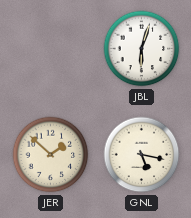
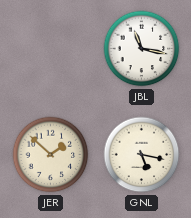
JBL: 6:03 -> 11:17
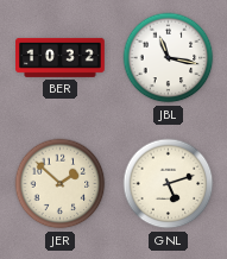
BER: none -> 10:32
GNL: 5:17 -> 5:12
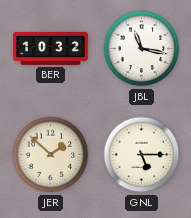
GNL: 5:12 -> 5:15
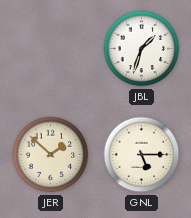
BER: 10:32 -> none
JBL: 11:17 -> 1:33
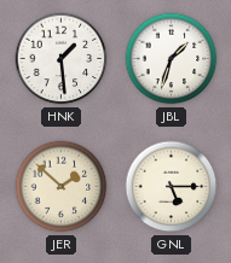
HNK: none -> 1:29
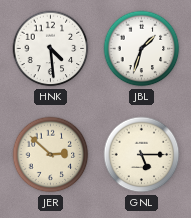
HNK: 1:29 -> 4:29
JER: 1:52 -> 2:52
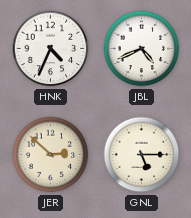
HNK: 4:29 -> 4:34
JBL: 1:33 -> 4:41
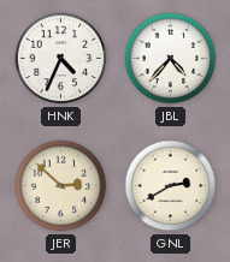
JBL: 4:41 -> 4:37
GNL: 5:15 -> 2:40
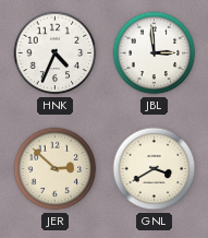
JBL: 4:37 -> 2:59
GNL: 2:40 -> 3:40
